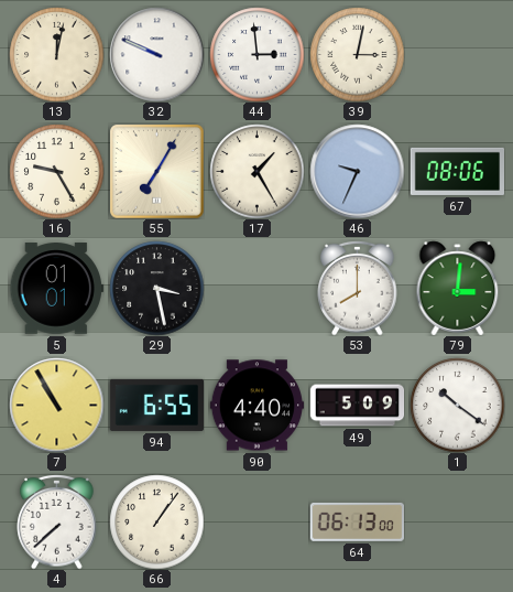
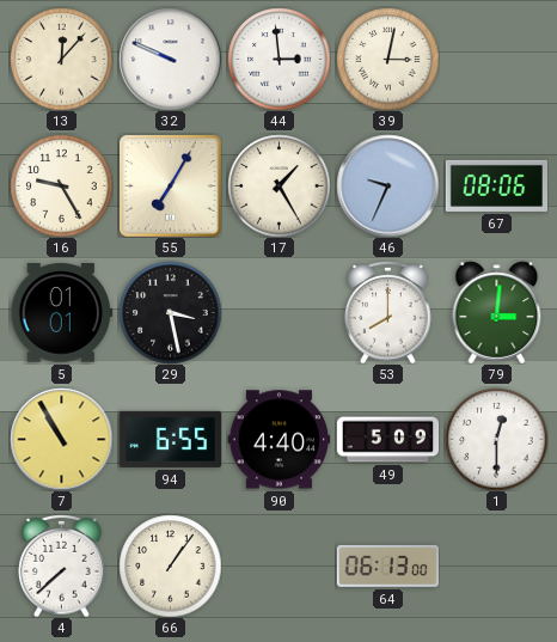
13: 12:02 -> 12:07
1: 10:21 -> 12:30
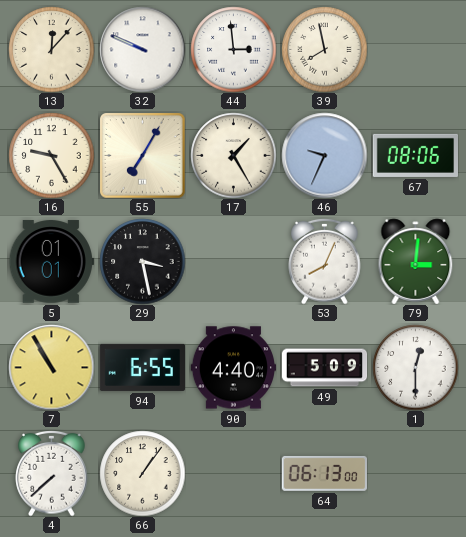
39: 3:02 -> 7:58
53: 8:00 -> 8:04
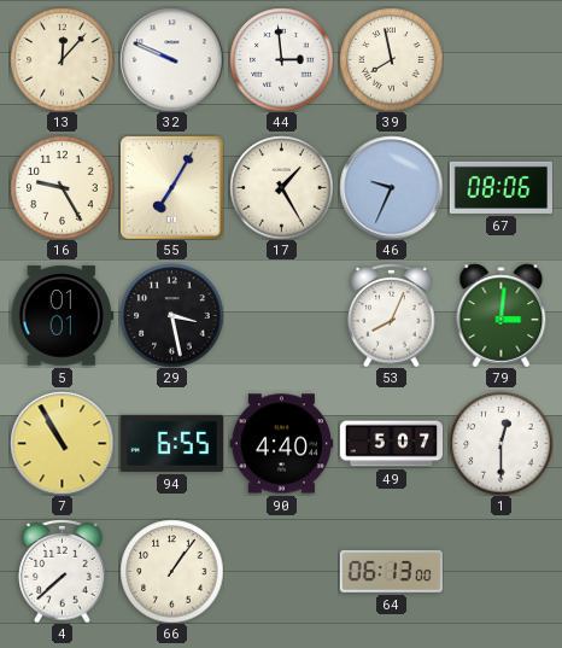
49: 5:09 -> 5:07
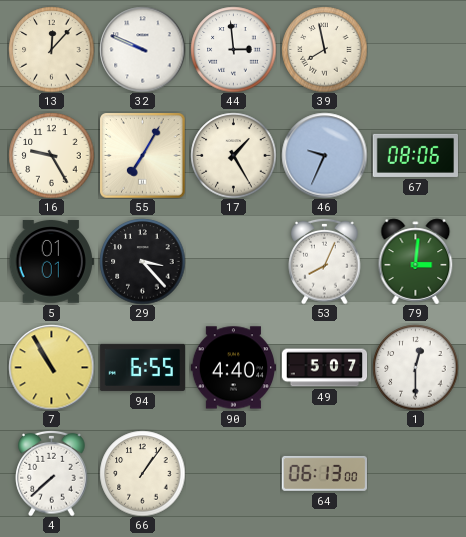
29: 3:28 -> 3:23
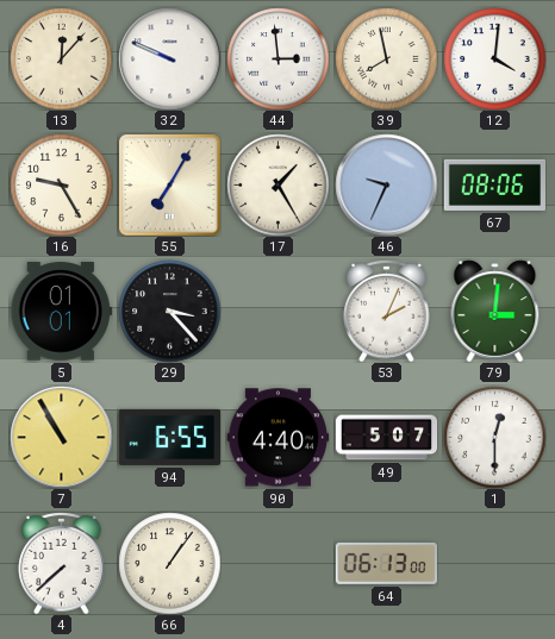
12: none -> 4:01
53: 8:04 -> 2:04
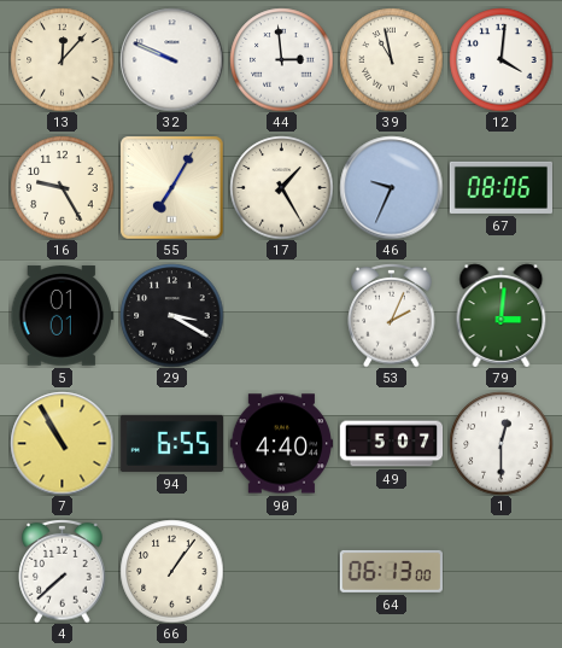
39: 7:58 -> 10:58
29: 3:23 -> 3:20
